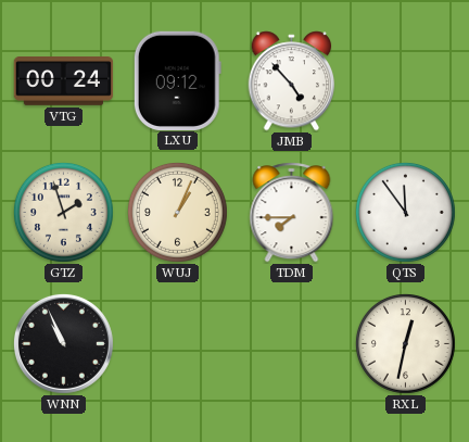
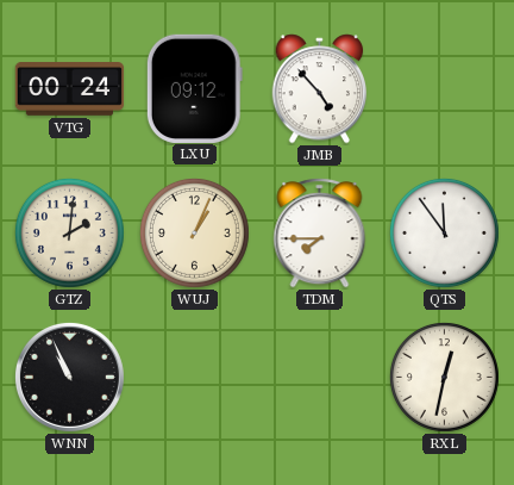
GTZ: 1:57 -> 2:01
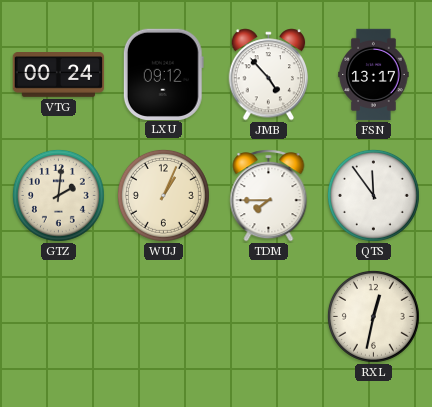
FSN: none -> 13:17
WNN: 10:56 -> none
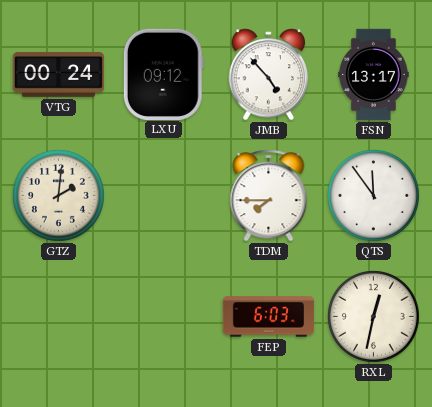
WUJ: 1:04 -> none
FEP: none -> 6:03
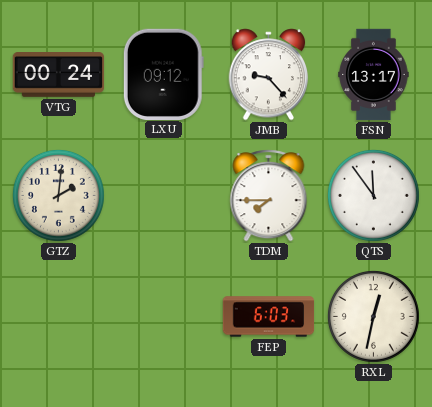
JMB: 4:53 -> 9:23
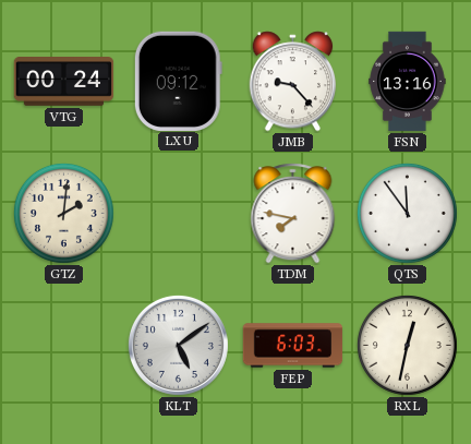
FSN: 13:17 -> 13:16
TDM: 7:45 -> 7:47
KLT: none -> 5:09
